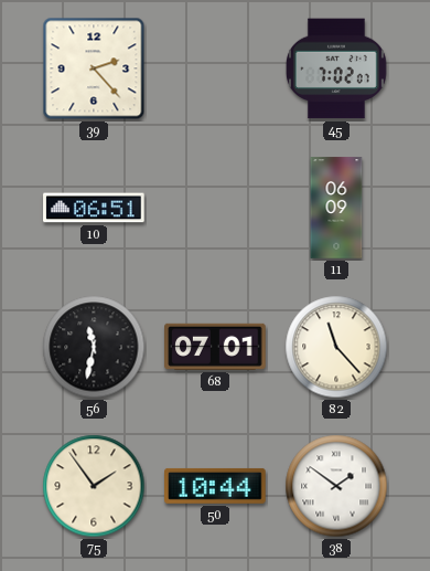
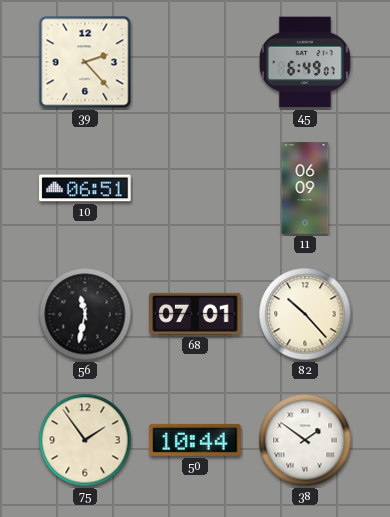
45: 7:02 -> 6:49
82: 11:23 -> 10:23
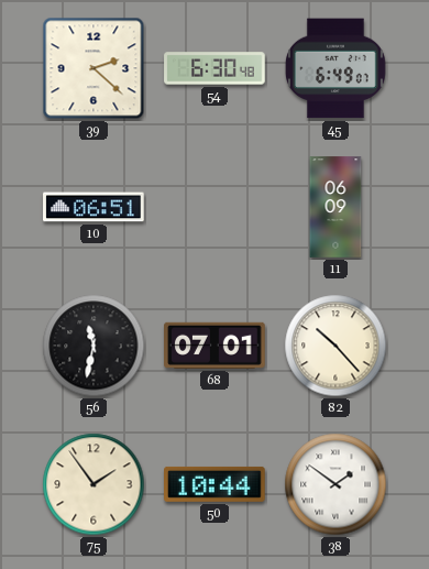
39: 2:23 -> 2:22
54: none -> 6:30
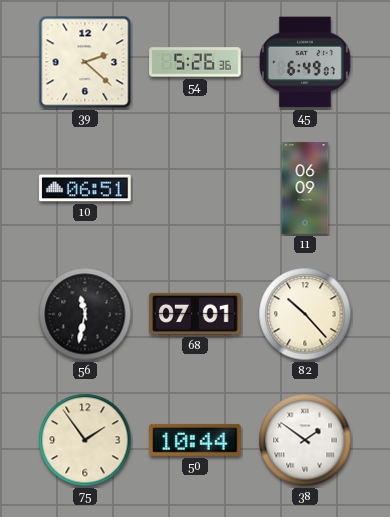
54: 6:30 -> 5:26
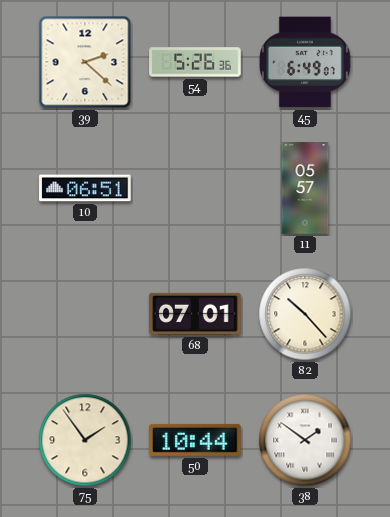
11: 06:09 -> 05:57
56: 11:32 -> none
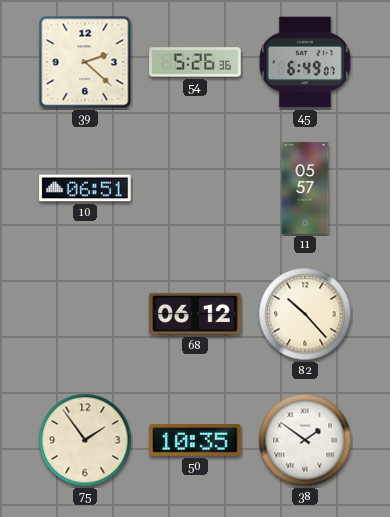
68: 07:01 -> 06:12
50: 10:44 -> 10:35
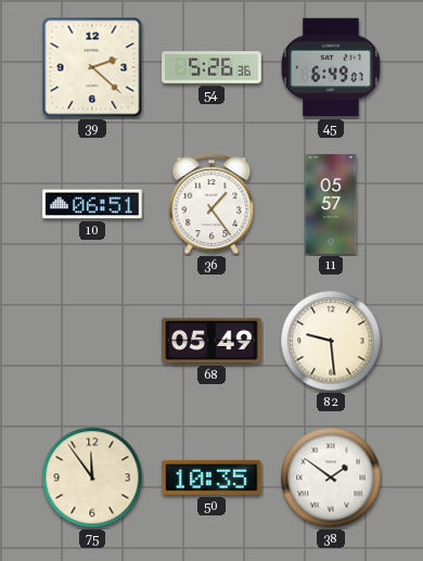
36: none -> 1:24
68: 06:12 -> 05:49
82: 10:23 -> 9:29
75: 1:54 -> 11:54
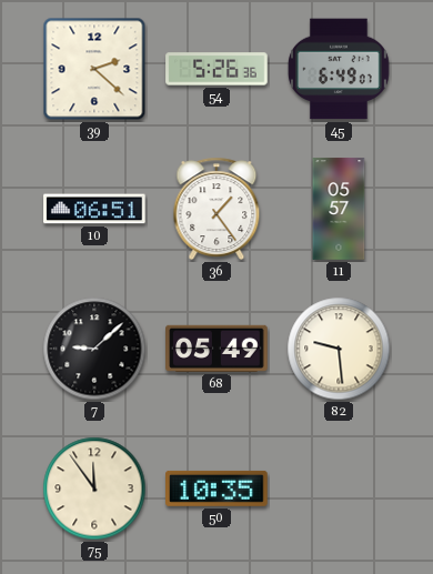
7: none -> 9:08
38: 1:51 -> none
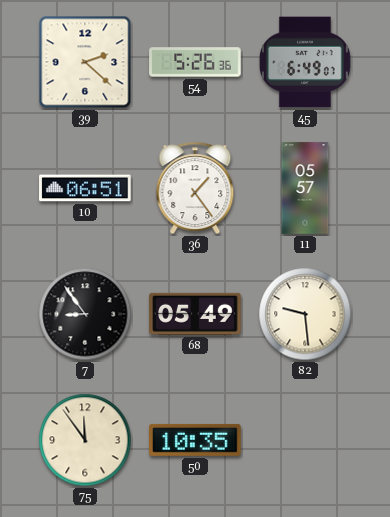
7: 9:08 -> 8:54
